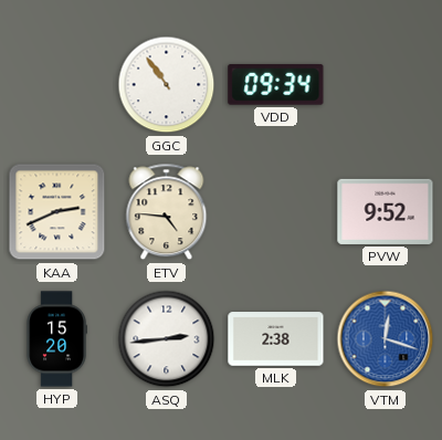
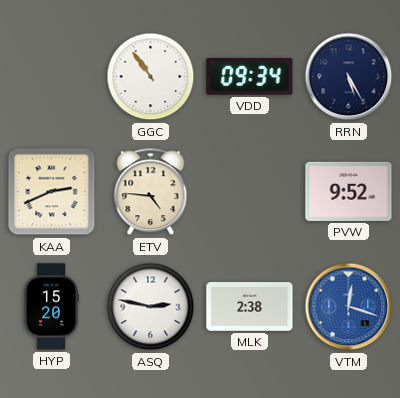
RRN: none -> 5:25
ASQ: 2:44 -> 2:47
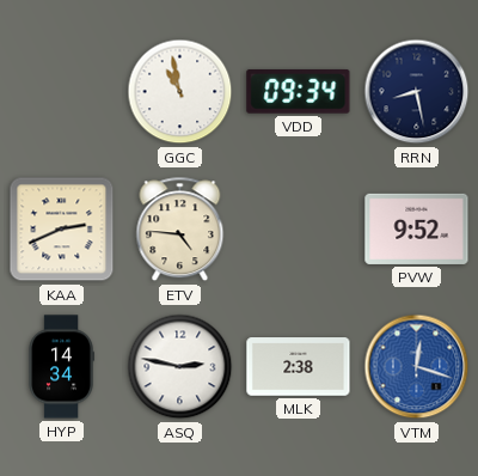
GGC: 10:54 -> 10:58
RRN: 5:25 -> 8:28
HYP: 15:20 -> 14:34
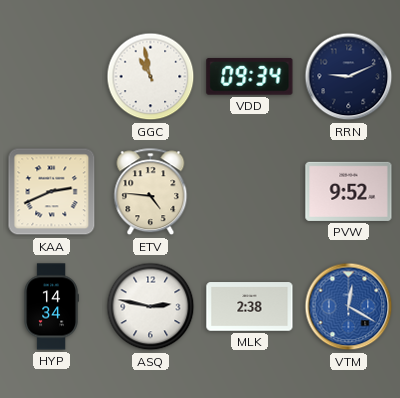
RRN: 8:28 -> 9:11
VTM: 12:18 -> 12:20
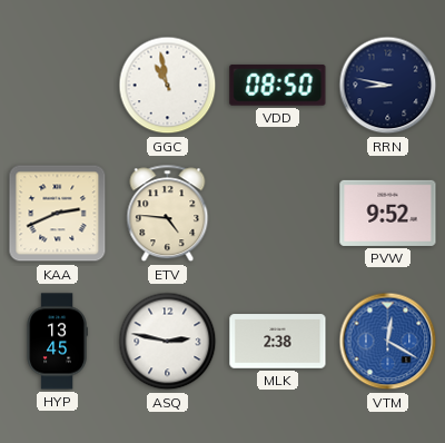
VDD: 09:34 -> 08:50
RRN: 9:11 -> 8:47
HYP: 14:34 -> 13:45
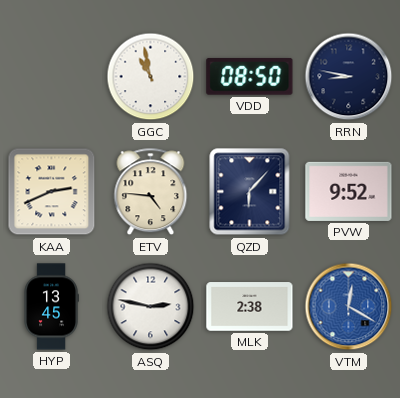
QZD: none -> 6:07
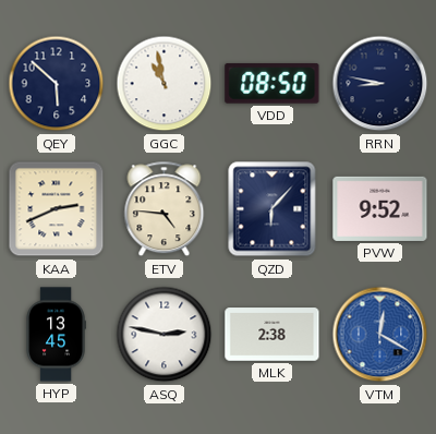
QEY: none -> 5:52
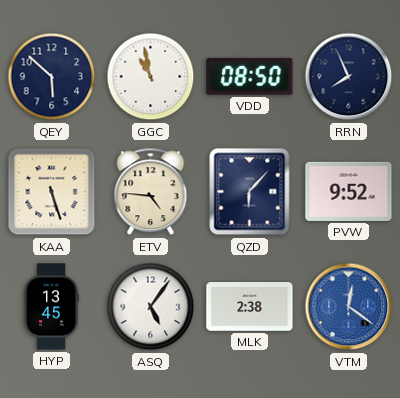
RRN: 8:47 -> 7:56
KAA: 2:41 -> 5:27
ASQ: 2:47 -> 5:06
VTM: 12:20 -> 12:21
